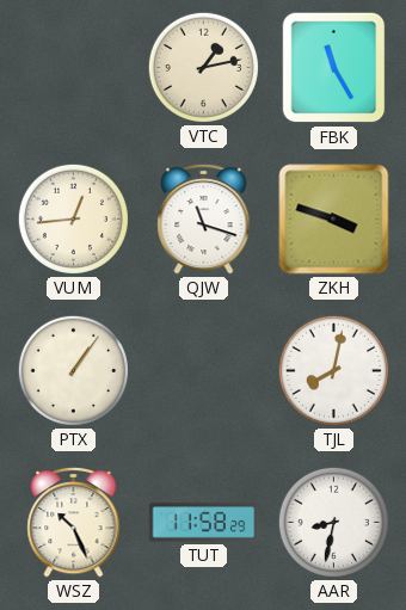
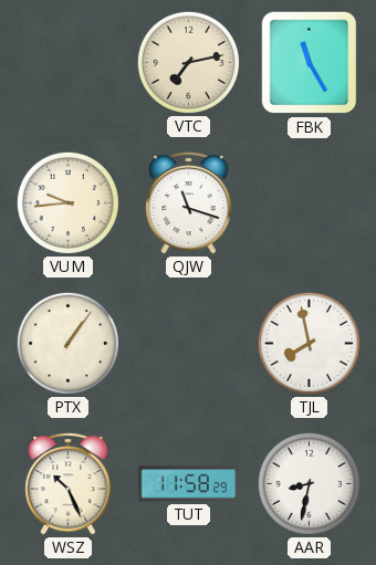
VTC: 1:13 -> 7:13
VUM: 12:44 -> 9:44
ZKH: 3:48 -> none
TJL: 8:02 -> 7:58
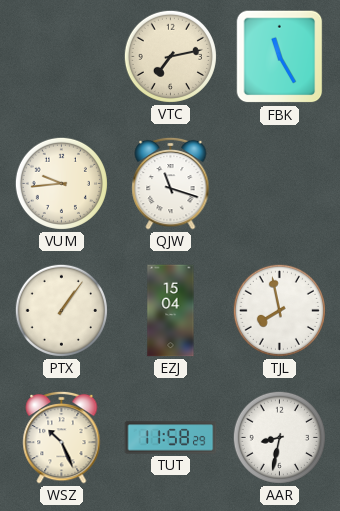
EZJ: none -> 15:04
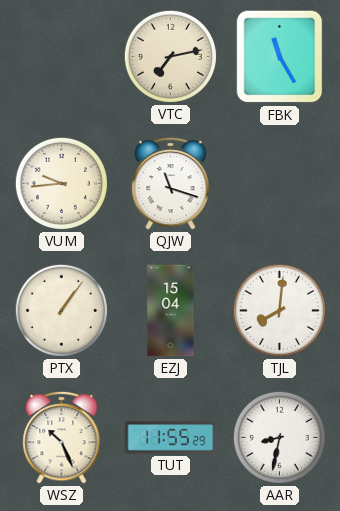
TJL: 7:58 -> 8:01
TUT: 11:58 -> 11:55
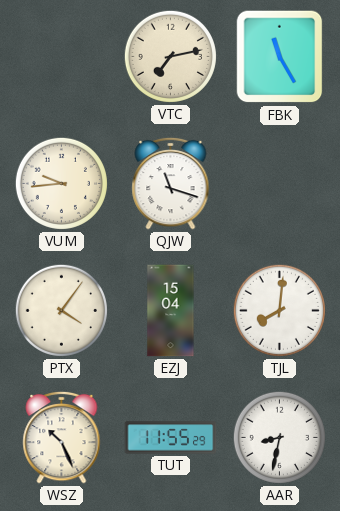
PTX: 1:06 -> 4:06
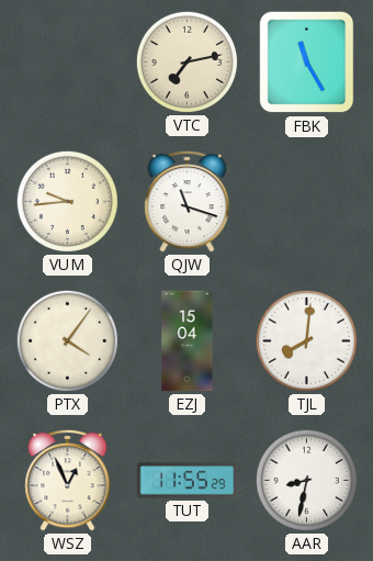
WSZ: 10:26 -> 12:56
